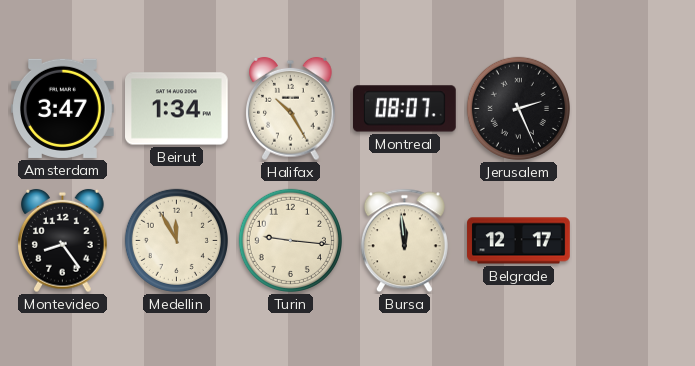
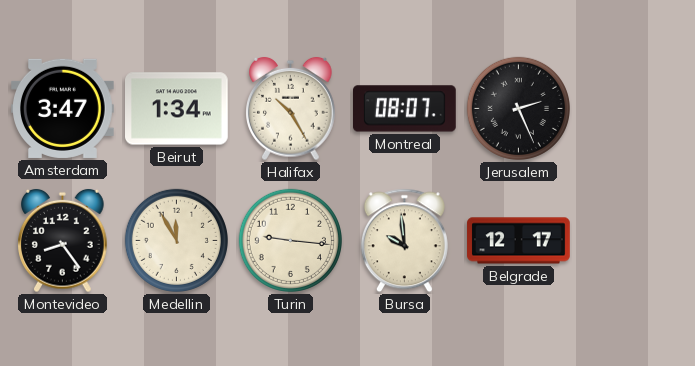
Bursa: 11:59 -> 9:59
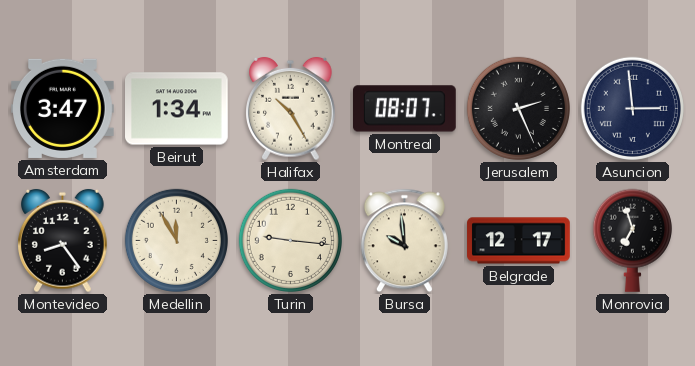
Asuncion: none -> 2:59
Monrovia: none -> 6:57
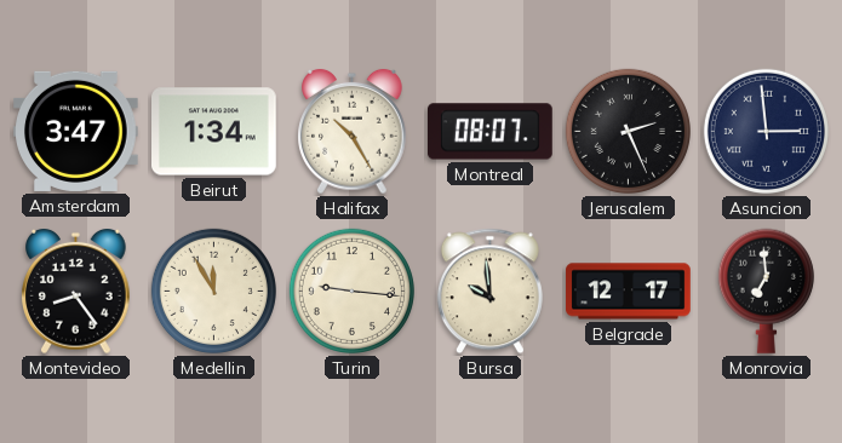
Monrovia: 6:57 -> 6:59
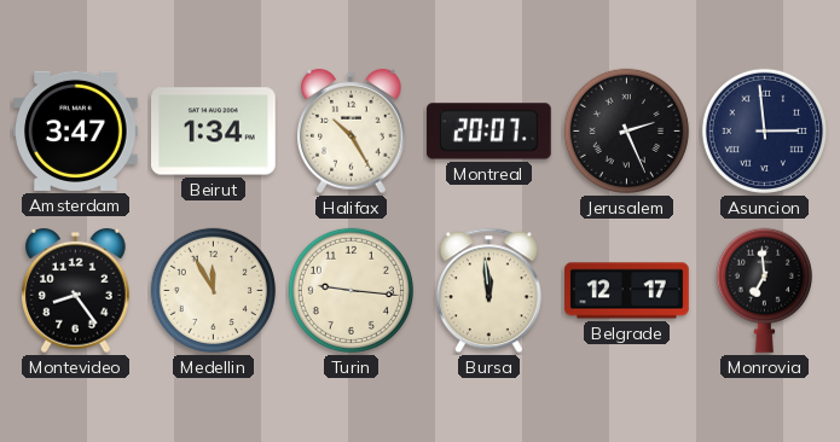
Montreal: 08:07 -> 20:07
Bursa: 9:59 -> 11:59
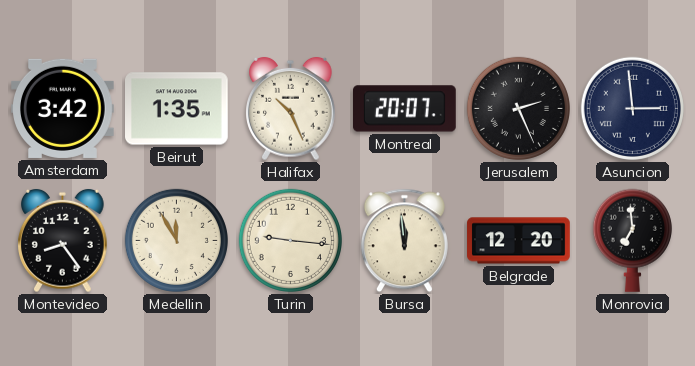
Amsterdam: 3:47 -> 3:42
Beirut: 1:34 -> 1:35
Halifax: 10:25 -> 10:26
Belgrade: 12:17 -> 12:20
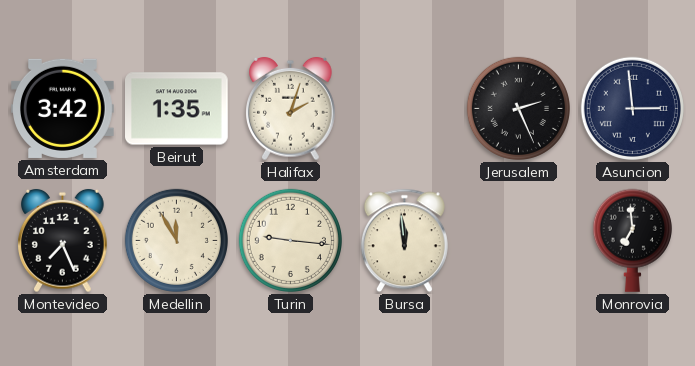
Halifax: 10:26 -> 2:03
Montreal: 20:07 -> none
Montevideo: 8:24 -> 7:26
Belgrade: 12:20 -> none
